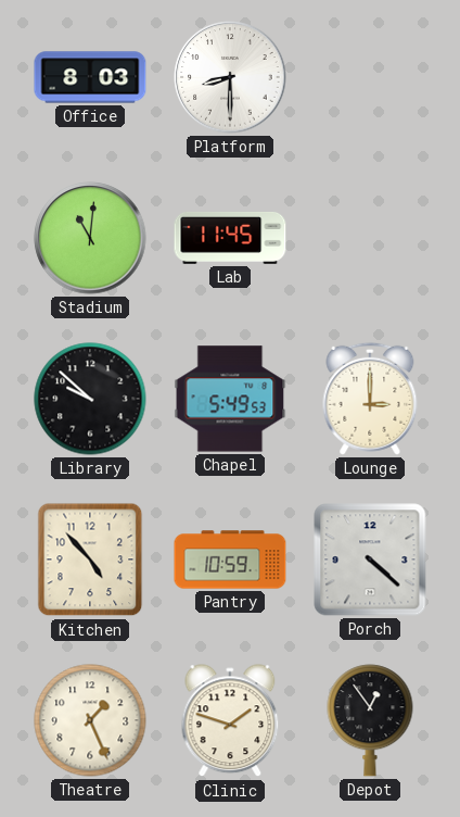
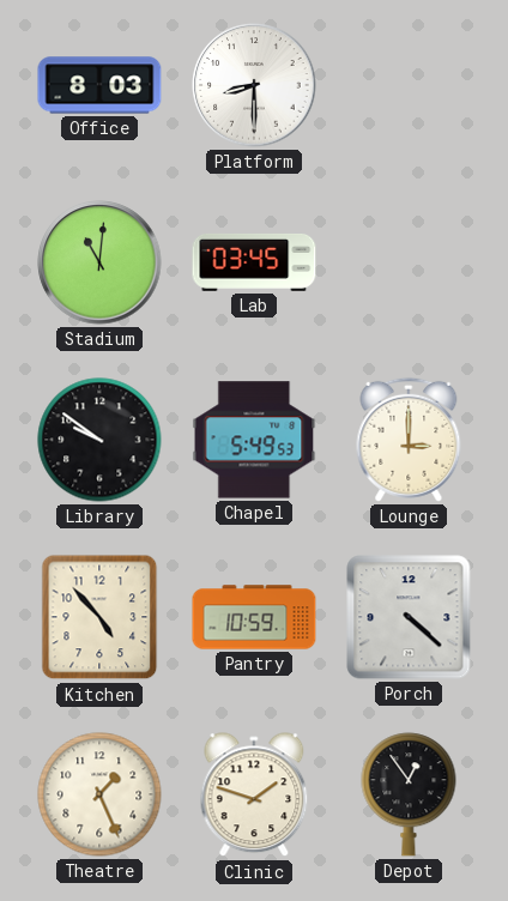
Lab: 11:45 -> 03:45
Library: 9:52 -> 9:51
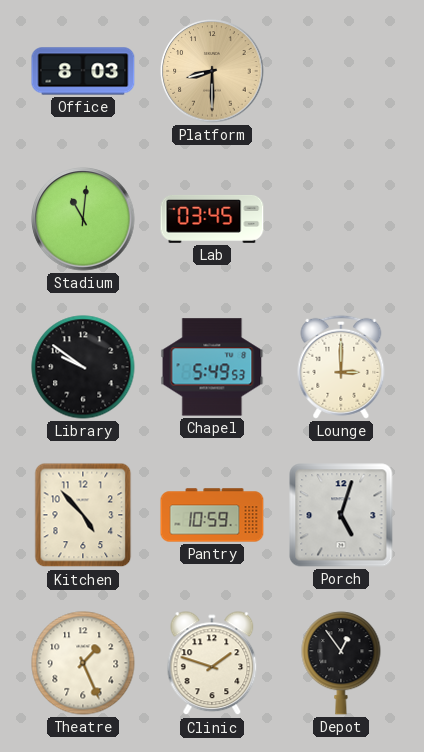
Platform dial: white -> champagne
Porch: 4:22 -> 5:03
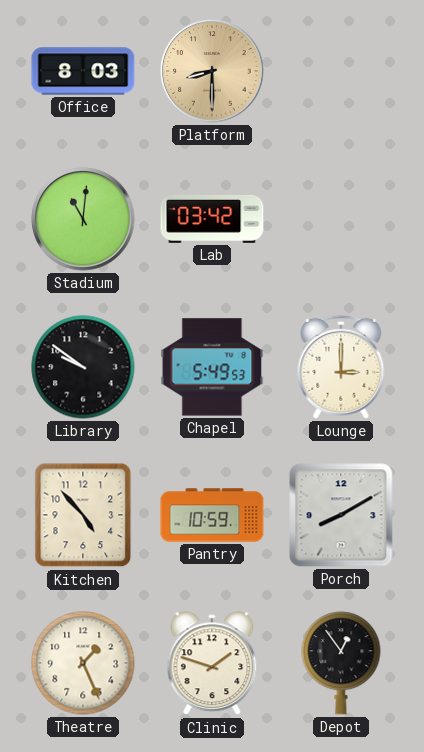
Lab: 03:45 -> 03:42
Porch: 5:03 -> 8:10
